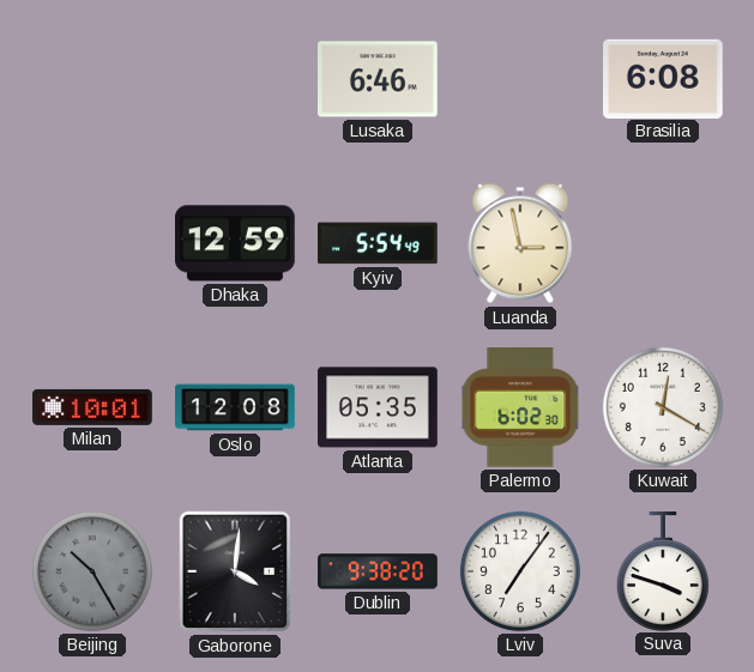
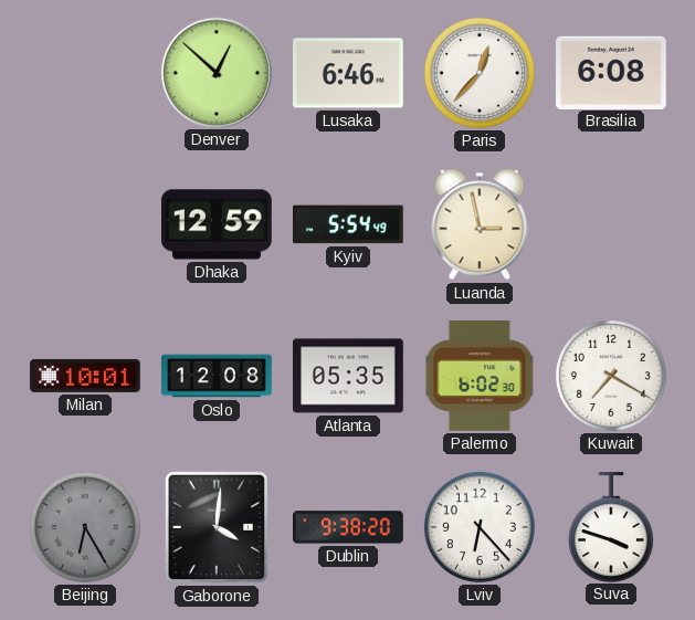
Denver: none -> 12:52
Paris: none -> 12:37
Kuwait: 12:20 -> 7:20
Beijing: 10:25 -> 6:25
Lviv: 7:06 -> 6:23
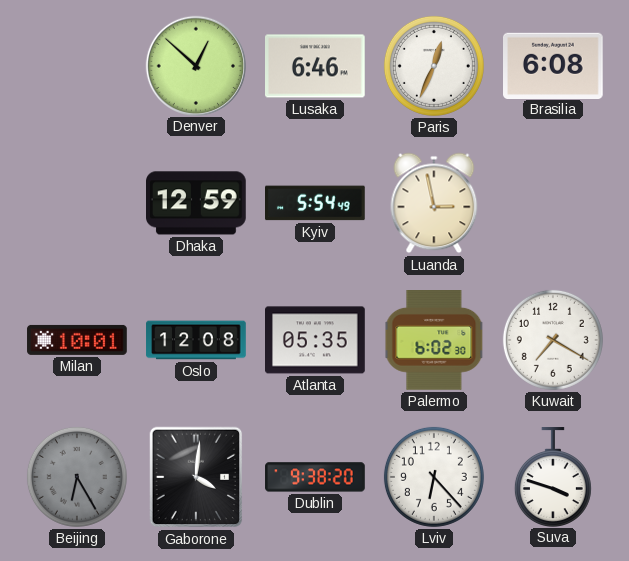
Paris: 12:37 -> 12:34
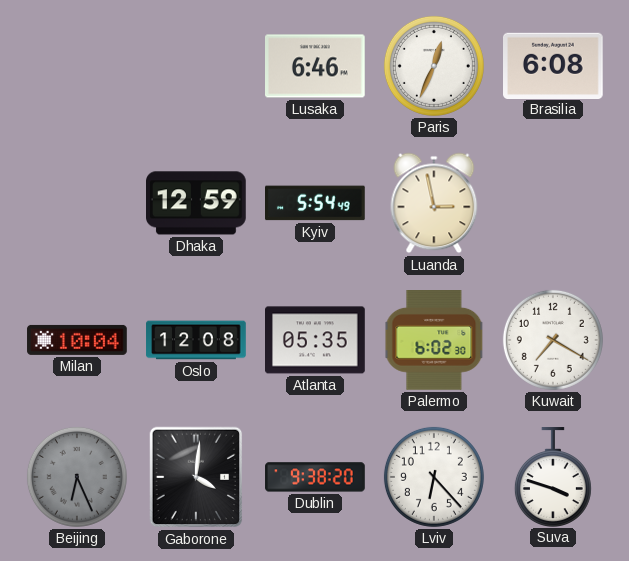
Denver: 12:52 -> none
Milan: 10:01 -> 10:04
Beijing: 6:25 -> 6:26
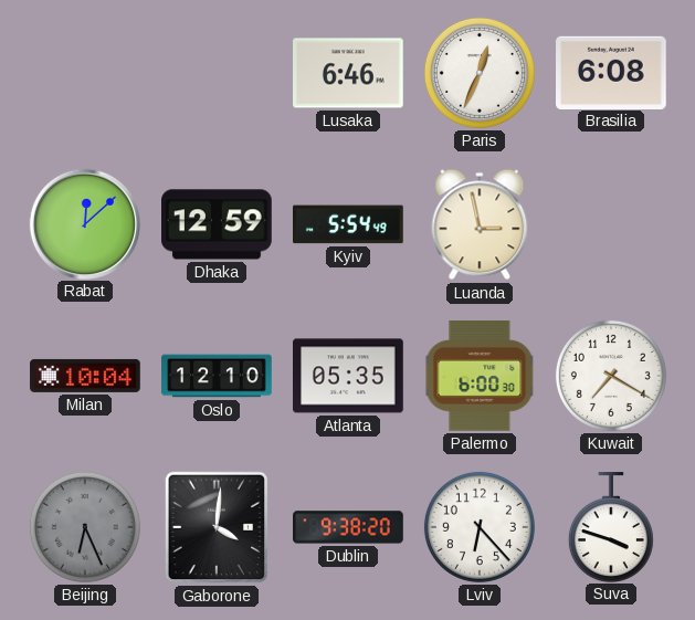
Rabat: none -> 12:08
Oslo: 12:08 -> 12:10
Palermo: 6:02 -> 6:00
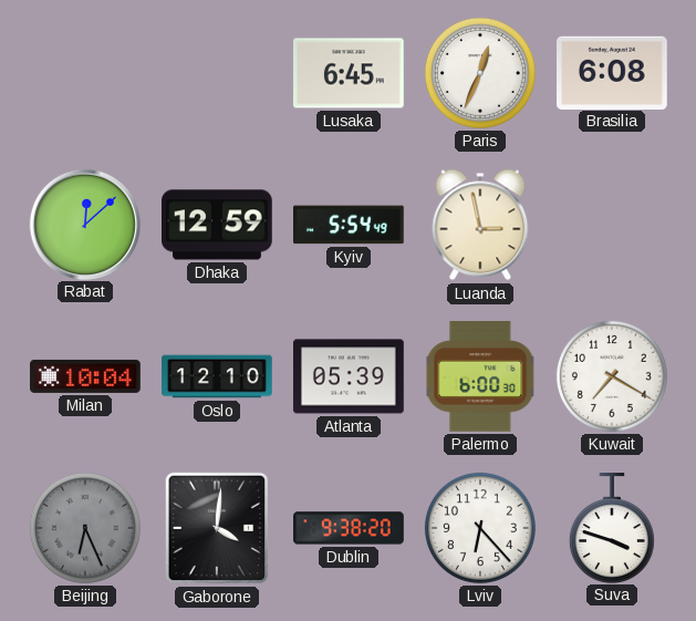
Lusaka: 6:46 -> 6:45
Atlanta: 05:35 -> 05:39
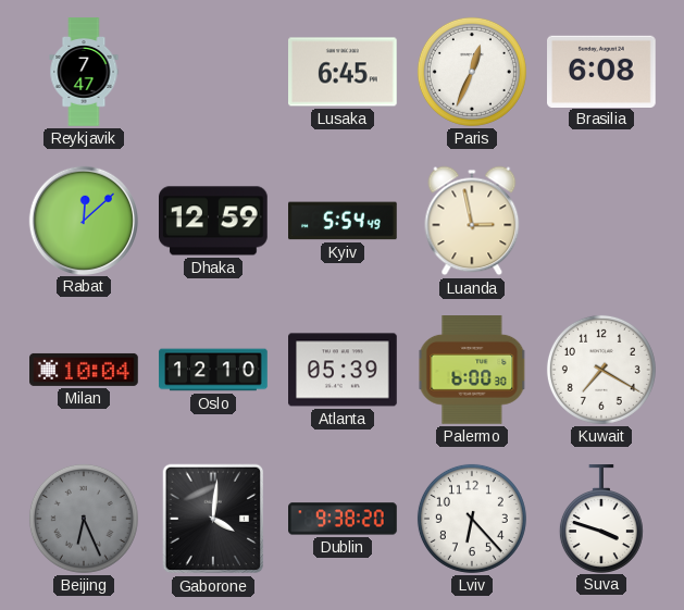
Reykjavik: none -> 7:47
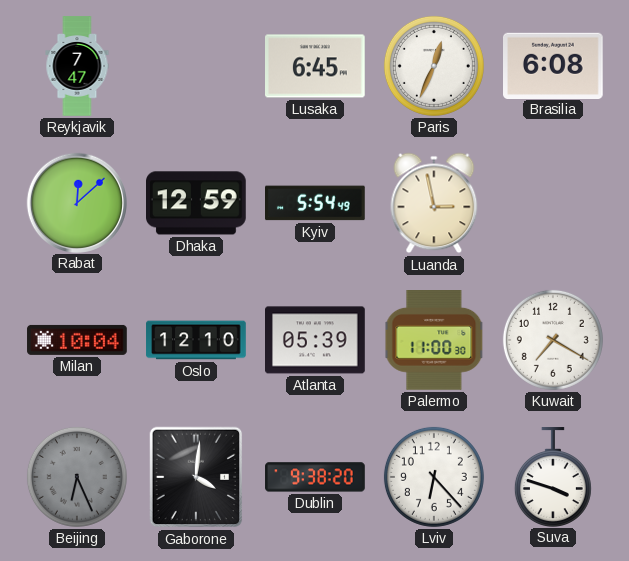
Palermo: 6:00 -> 11:00
